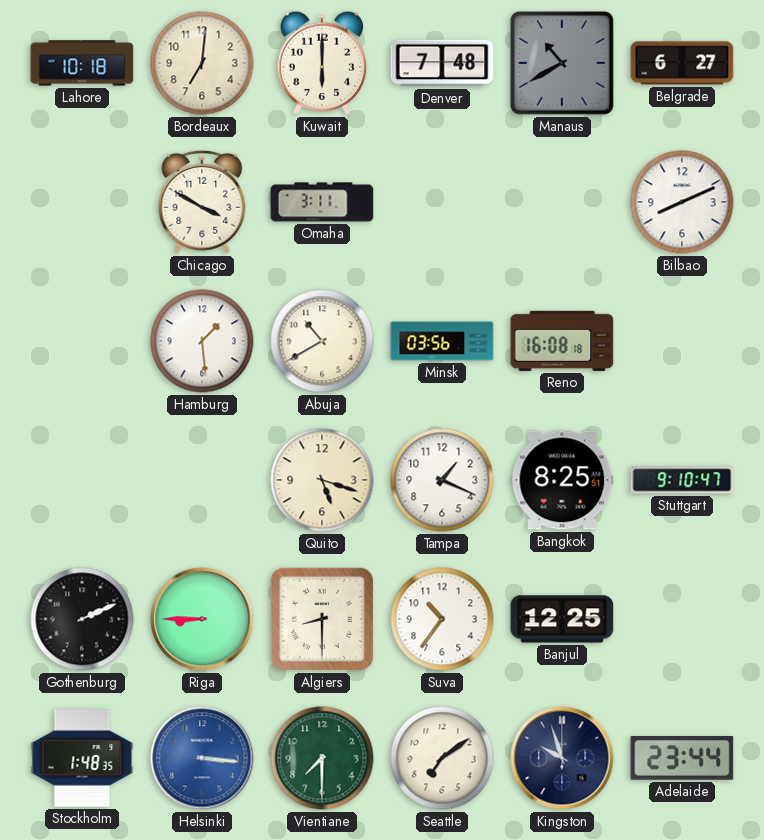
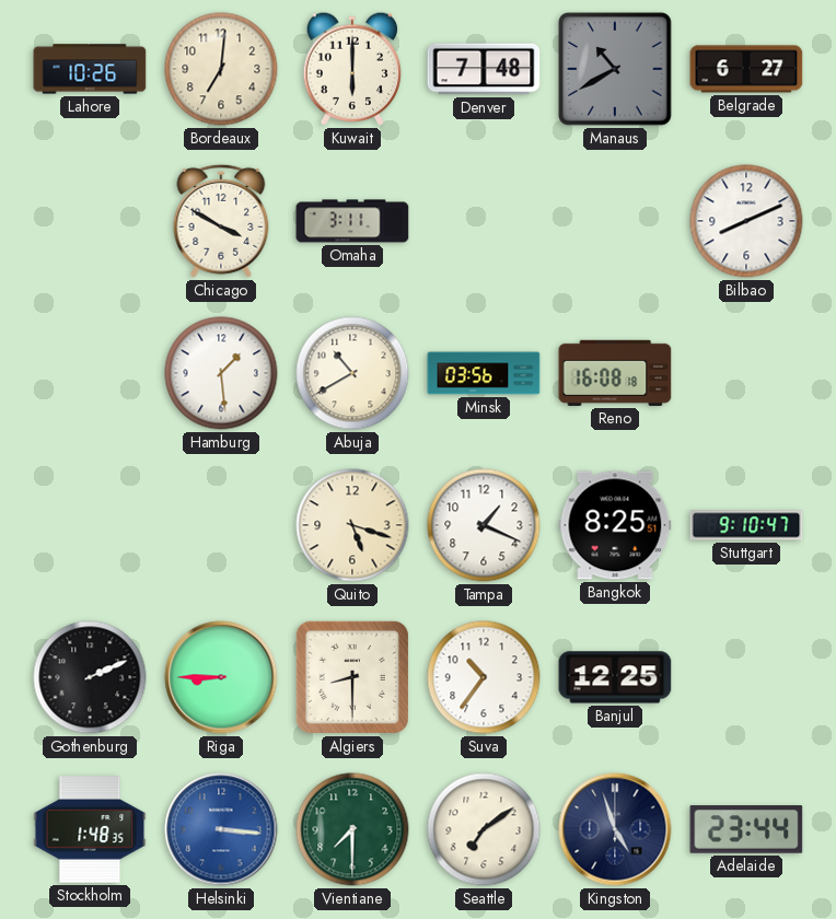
Lahore: 10:18 -> 10:26
Kingston: 9:57 -> 4:57
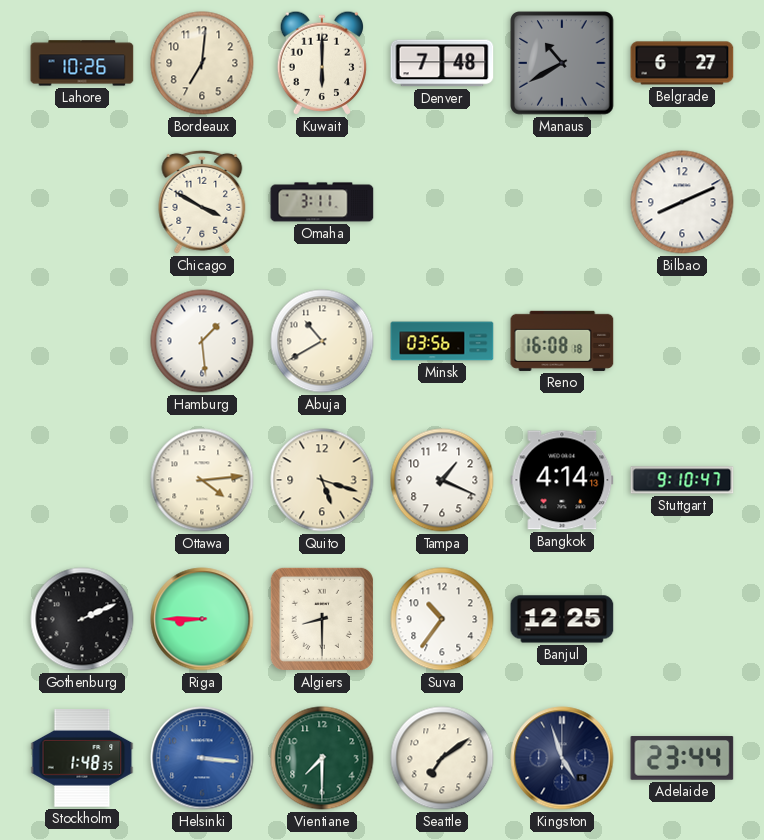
Ottawa: none -> 4:14
Bangkok: 8:25 -> 4:14
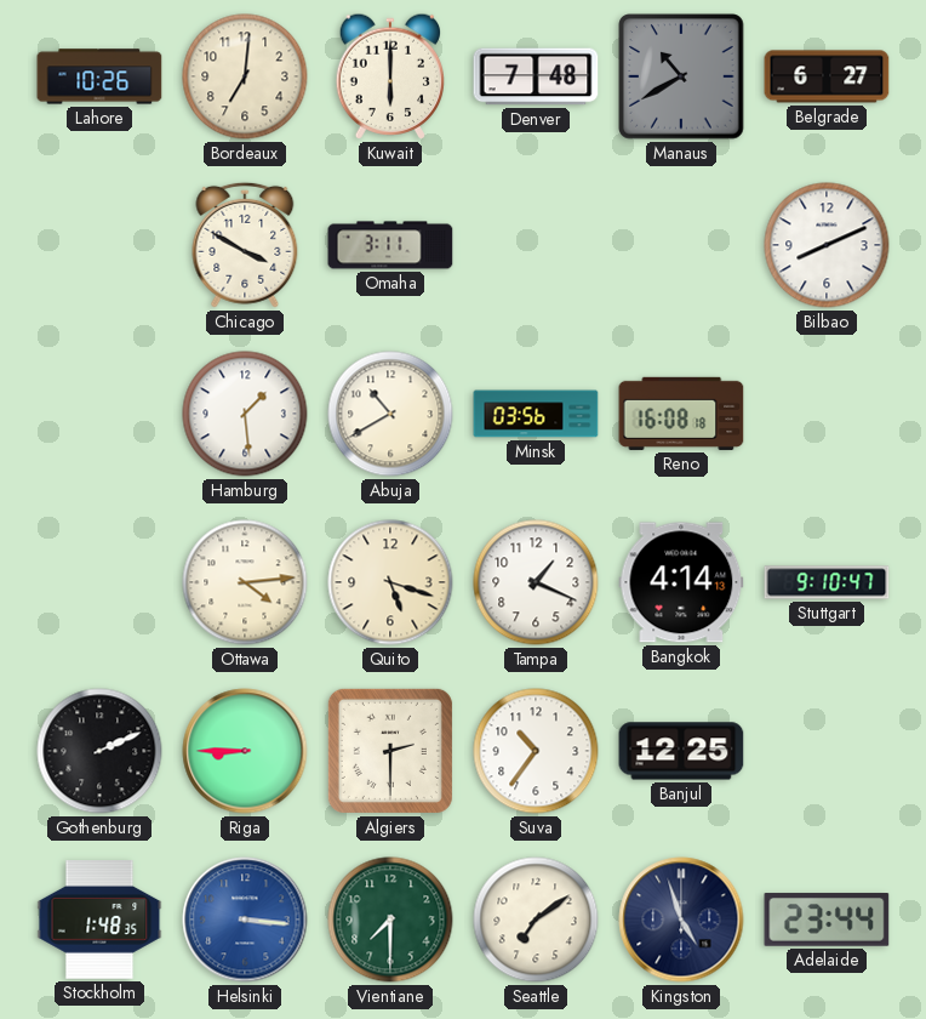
Algiers: 8:30 -> 2:30
